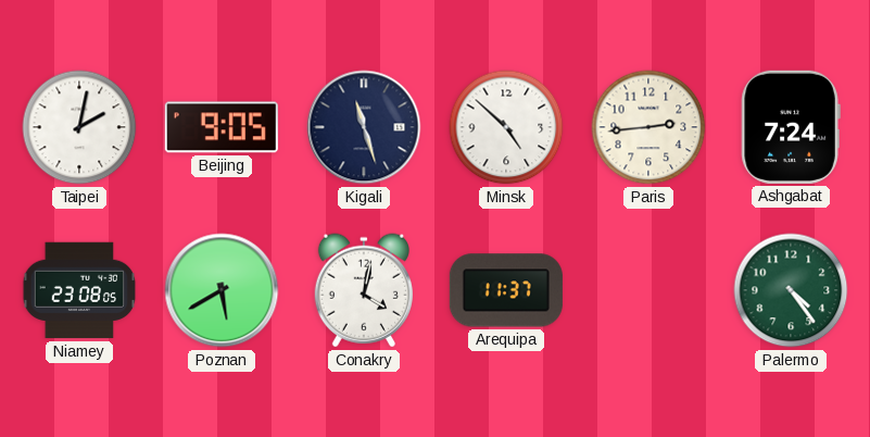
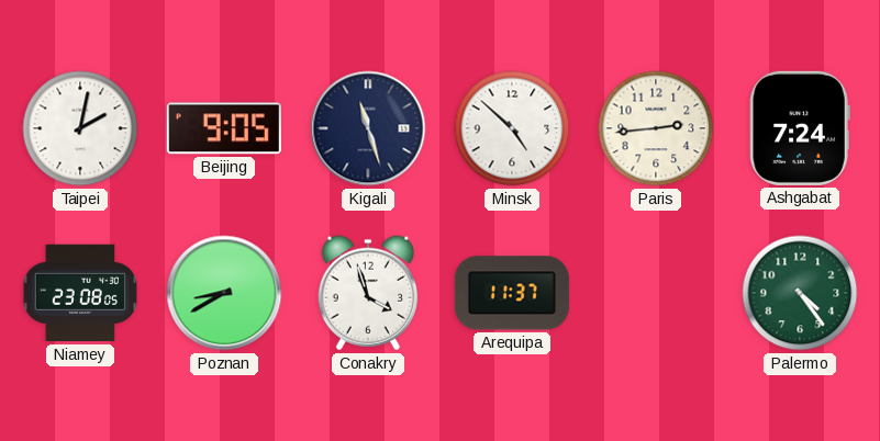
Poznan: 5:40 -> 8:40
Conakry: 4:02 -> 3:57
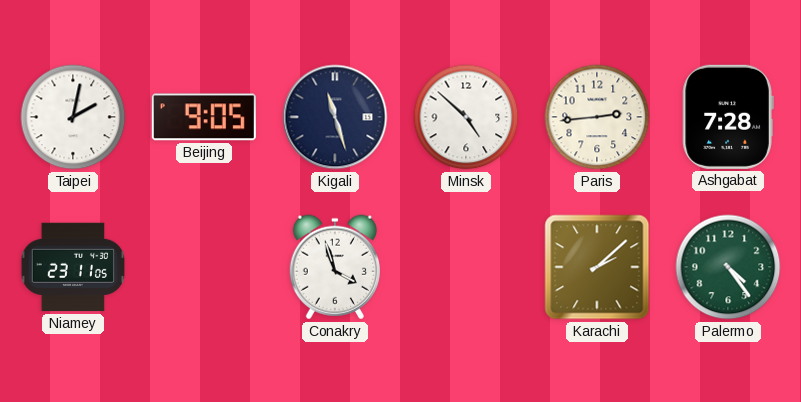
Ashgabat: 7:24 -> 7:28
Niamey: 23:08 -> 23:11
Poznan: 8:40 -> none
Arequipa: 11:37 -> none
Karachi: none -> 2:08
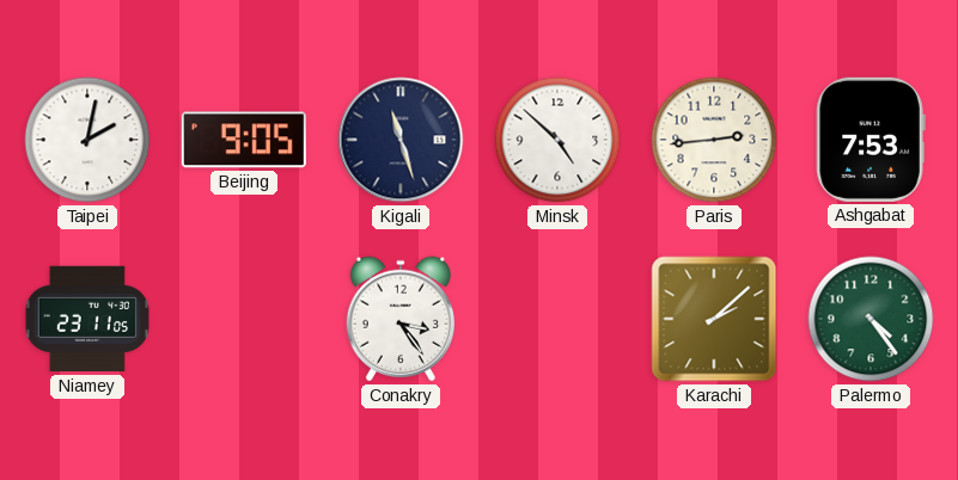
Ashgabat: 7:28 -> 7:53
Conakry: 3:57 -> 3:24
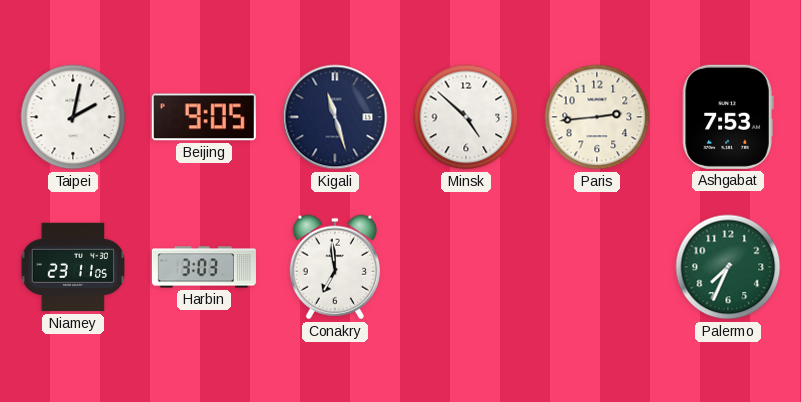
Harbin: none -> 3:03
Conakry: 3:24 -> 6:59
Karachi: 2:08 -> none
Palermo: 4:24 -> 7:34
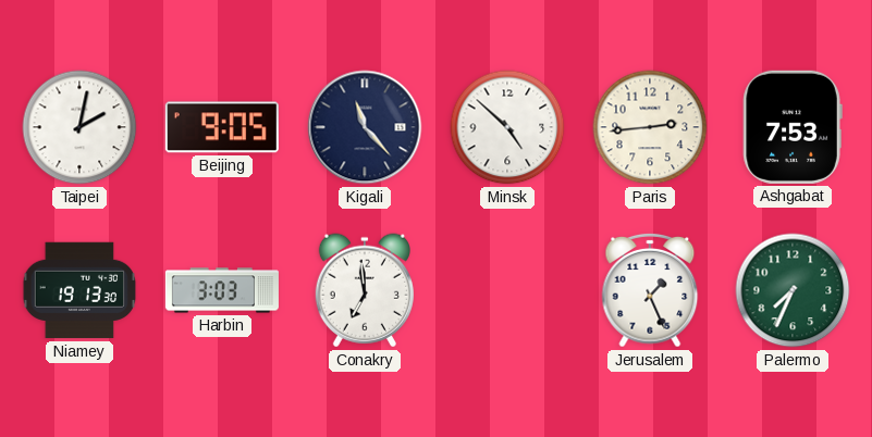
Kigali: 11:27 -> 11:23
Niamey: 23:11 -> 19:13
Jerusalem: none -> 1:26
